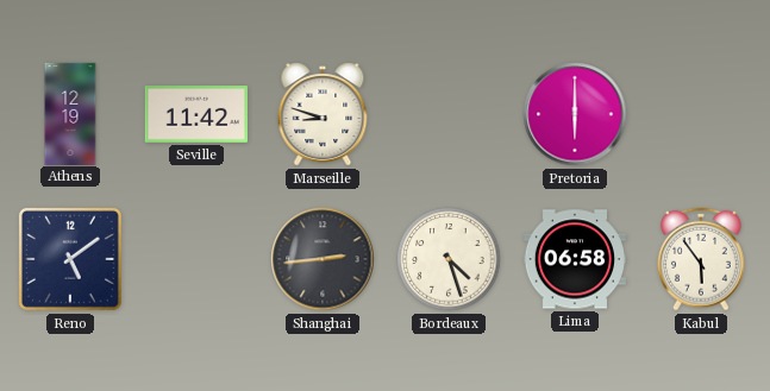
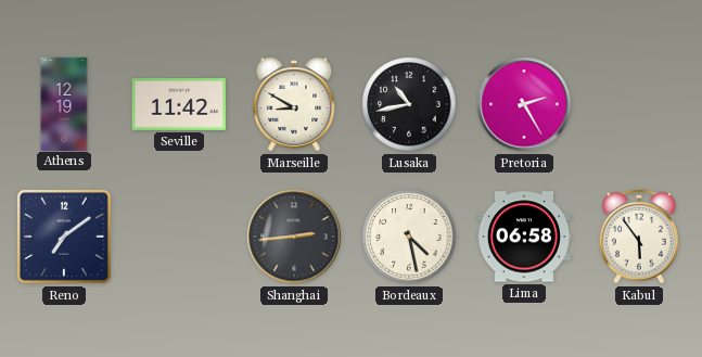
Marseille: 8:48 -> 8:50
Lusaka: none -> 10:43
Pretoria: 6:00 -> 2:25
Reno: 5:09 -> 7:09
Bordeaux: 4:27 -> 4:28
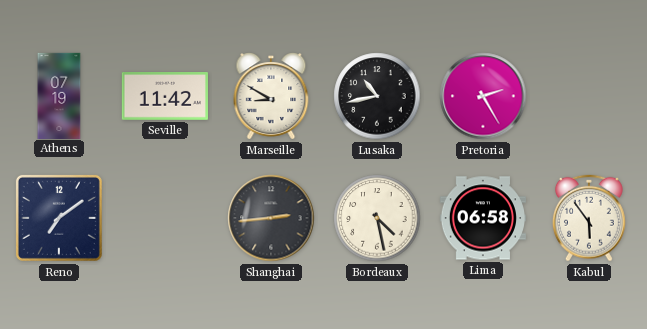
Athens: 12:19 -> 07:19
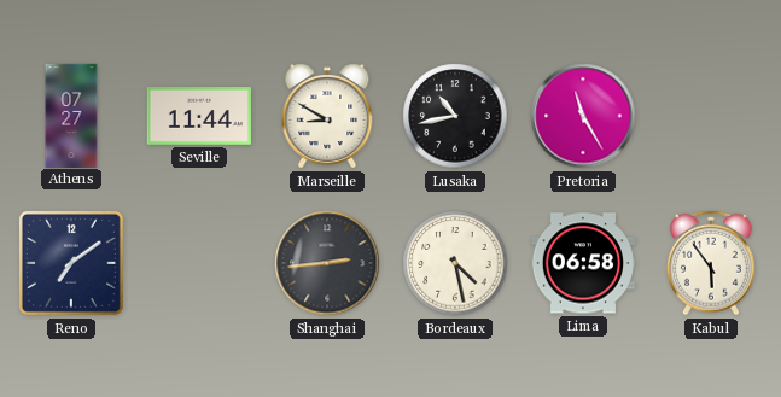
Athens: 07:19 -> 07:27
Seville: 11:42 -> 11:44
Pretoria: 2:25 -> 11:25
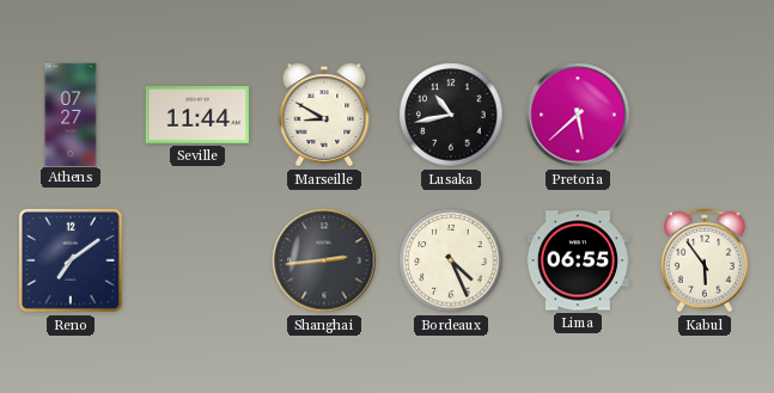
Pretoria: 11:25 -> 5:38
Bordeaux: 4:28 -> 4:26
Lima: 06:58 -> 06:55
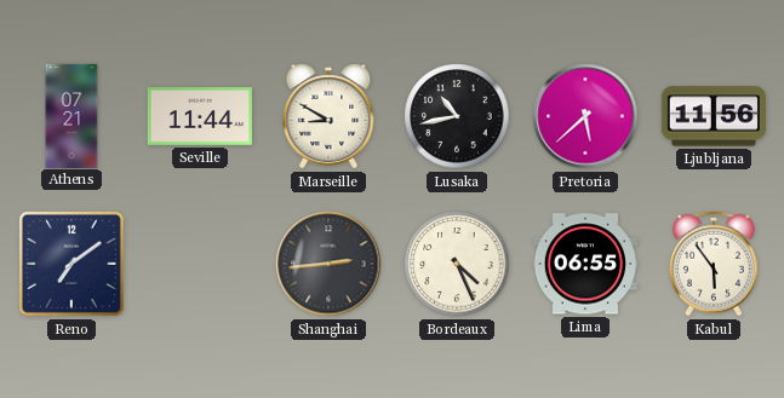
Athens: 07:27 -> 07:21
Ljubljana: none -> 11:56
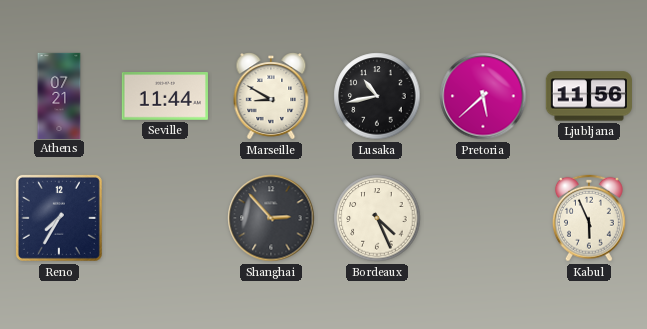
Reno: 7:09 -> 7:35
Shanghai: 2:44 -> 2:53
Lima: 06:55 -> none
Kabul: 5:54 -> 5:56
